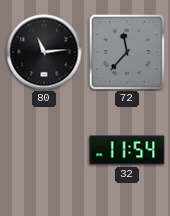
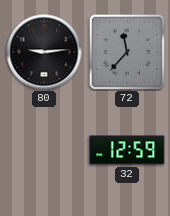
80: 11:14 -> 9:14
32: 11:54 -> 12:59
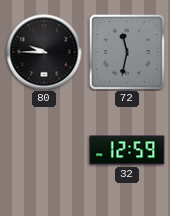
80: 9:14 -> 9:45
72: 11:37 -> 11:32
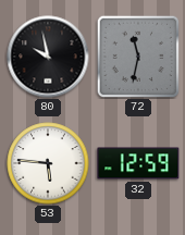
80: 9:45 -> 9:58
53: none -> 5:46
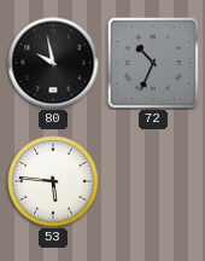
72: 11:32 -> 10:34
32: 12:59 -> none
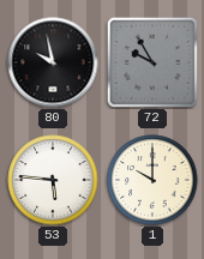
72: 10:34 -> 9:55
1: none -> 10:00
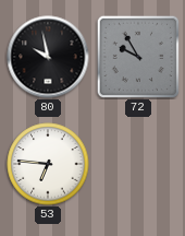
53: 5:46 -> 6:46
1: 10:00 -> none
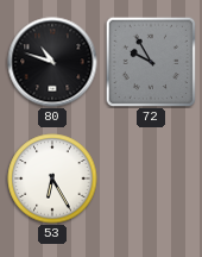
80: 9:58 -> 10:48
53: 6:46 -> 6:25
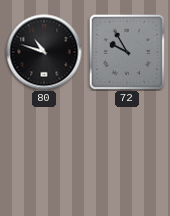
53: 6:25 -> none
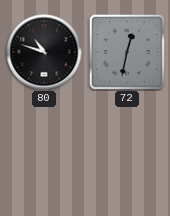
72: 9:55 -> 12:32
